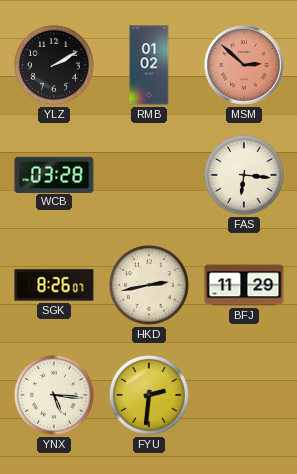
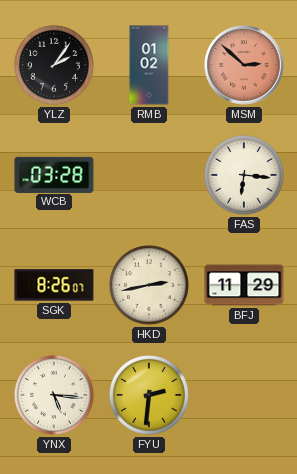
YLZ: 2:10 -> 2:06
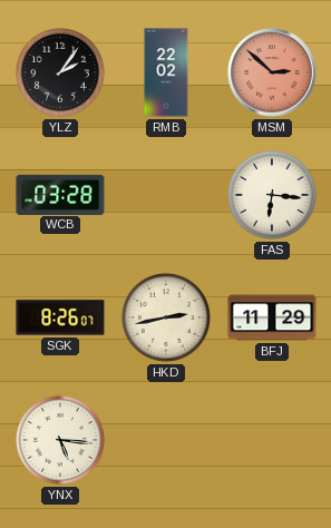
RMB: 01:02 -> 22:02
FYU: 2:31 -> none
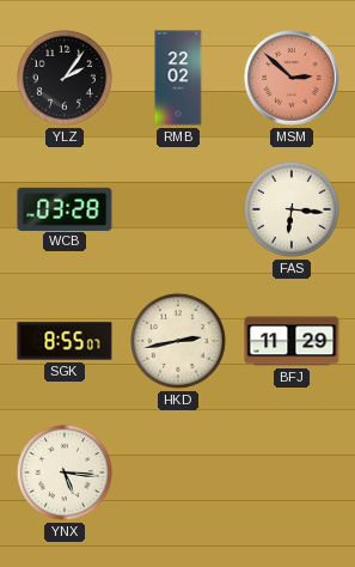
SGK: 8:26 -> 8:55
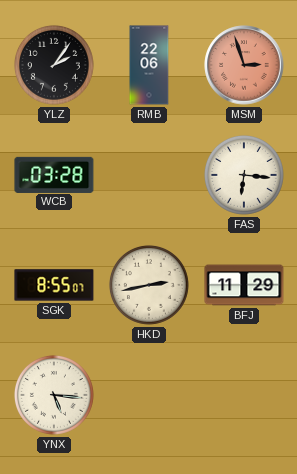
RMB: 22:02 -> 22:06
MSM: 2:52 -> 2:57
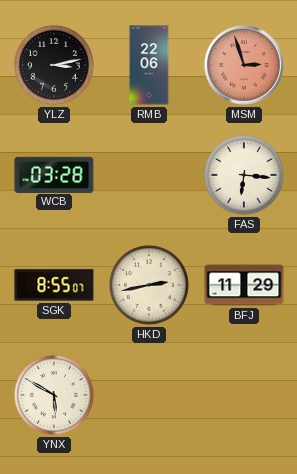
YLZ: 2:06 -> 3:13
YNX: 5:16 -> 5:50
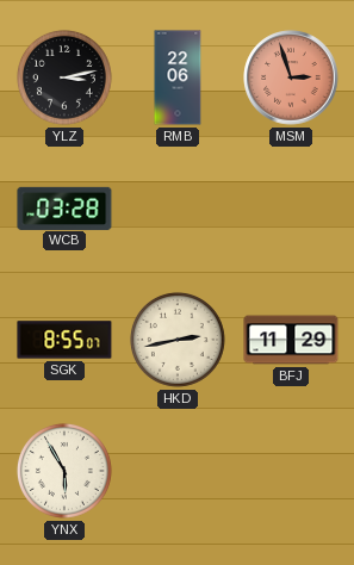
FAS: 6:16 -> none
YNX: 5:50 -> 5:55
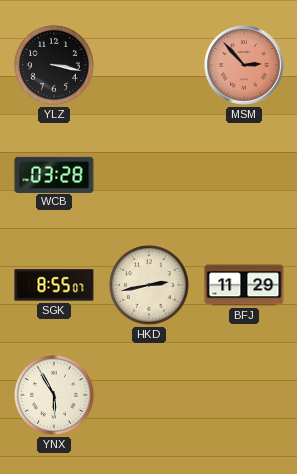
YLZ: 3:13 -> 3:17
RMB: 22:06 -> none
MSM: 2:57 -> 2:53
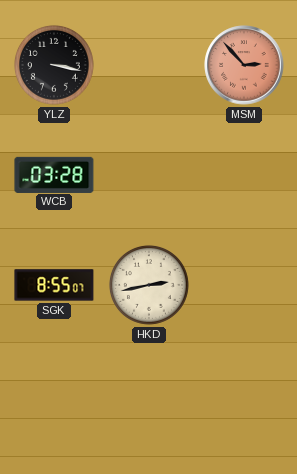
BFJ: 11:29 -> none
YNX: 5:55 -> none
